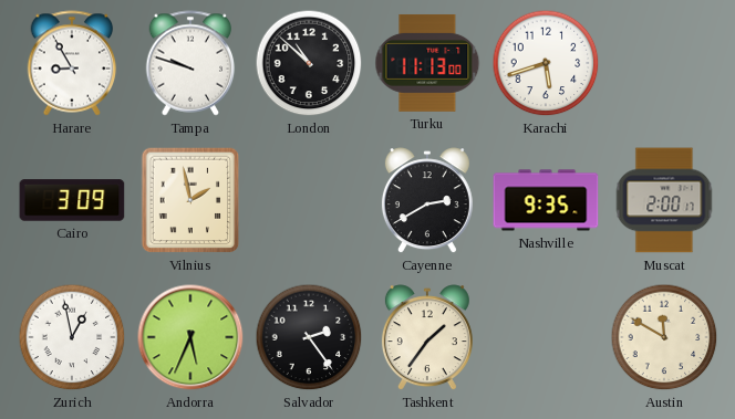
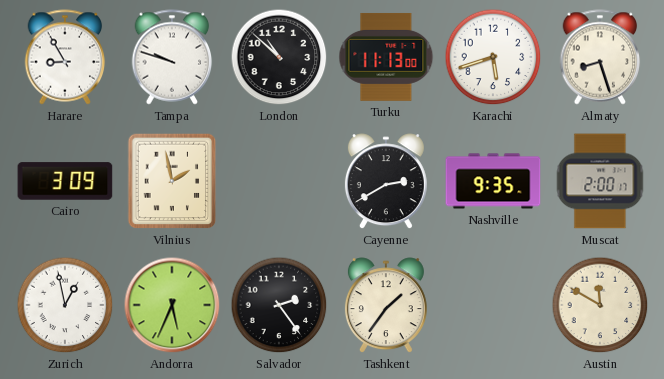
Almaty: none -> 8:27
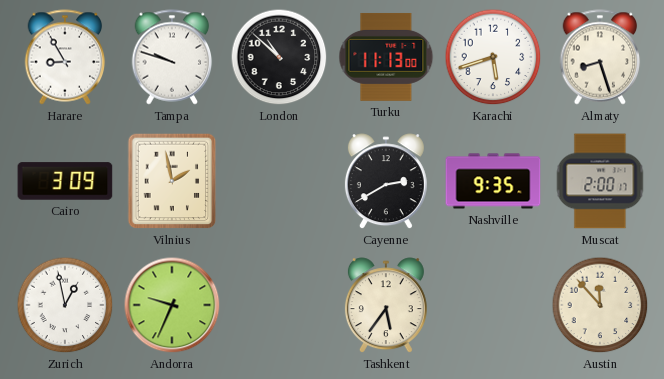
Andorra: 5:34 -> 9:34
Salvador: 2:24 -> none
Tashkent: 1:36 -> 5:36
Austin: 11:50 -> 11:53
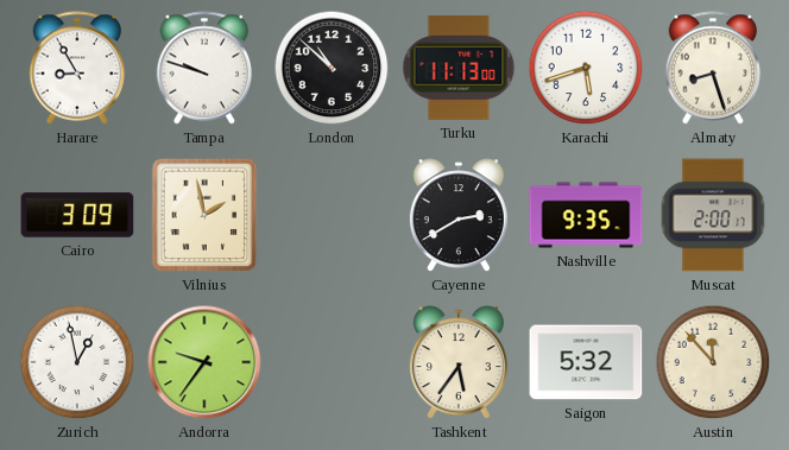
Andorra: 9:34 -> 9:36
Saigon: none -> 5:32
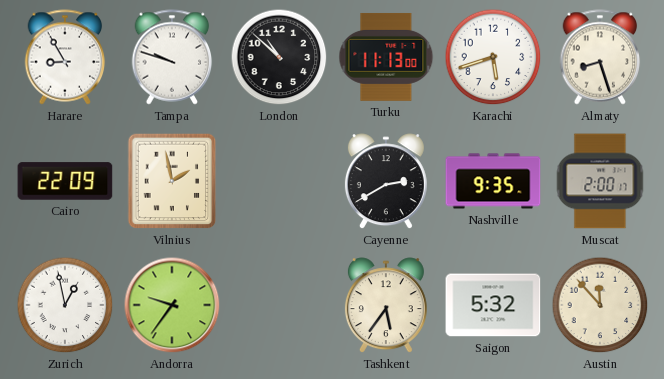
Cairo: 3:09 -> 22:09
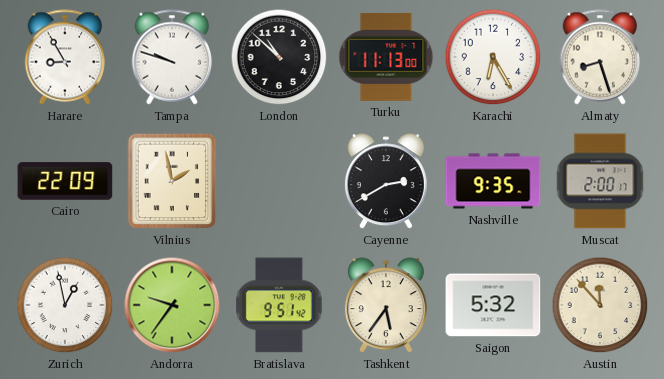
Karachi: 5:42 -> 6:25
Bratislava: none -> 9:51
